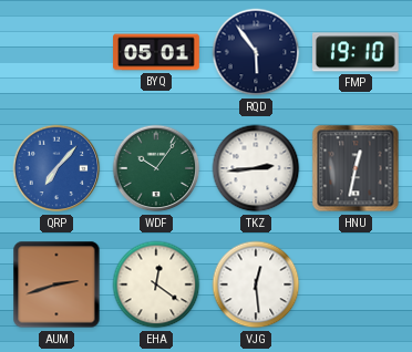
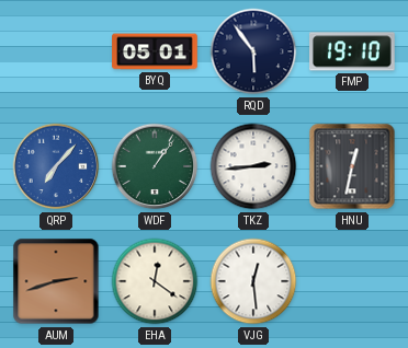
WDF: 10:06 -> 1:06
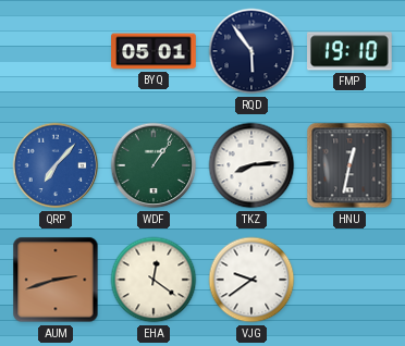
TKZ: 2:44 -> 8:14
VJG: 12:29 -> 9:39
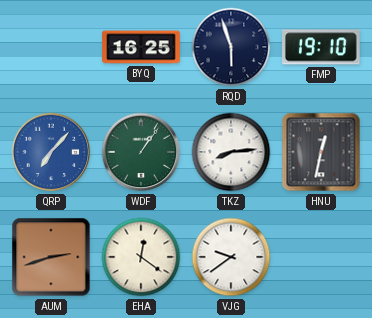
BYQ: 05:01 -> 16:25
RQD: 5:54 -> 5:57
